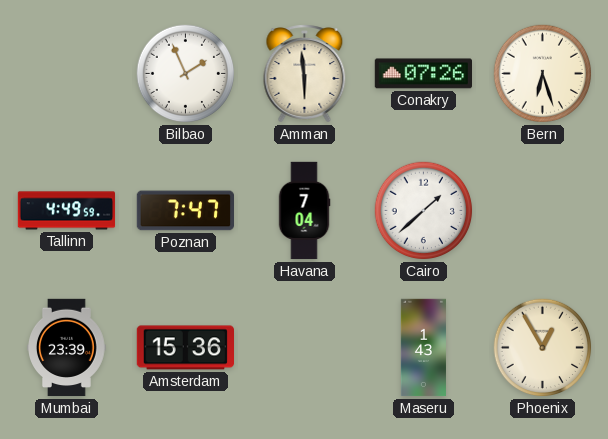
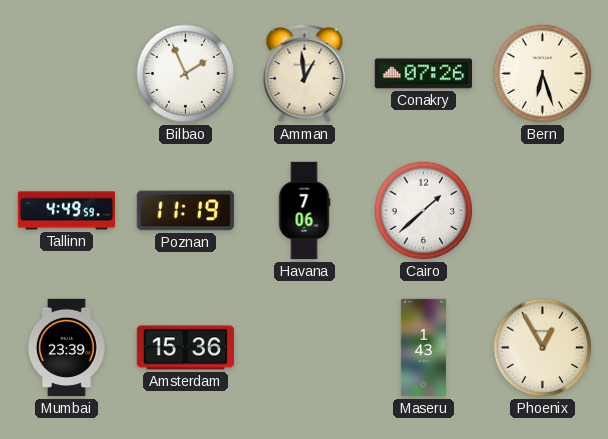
Amman: 5:59 -> 12:59
Poznan: 7:47 -> 11:19
Havana: 7:04 -> 7:06
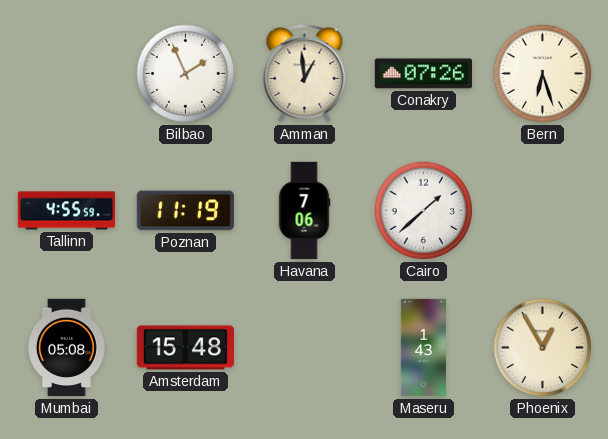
Tallinn: 4:49 -> 4:55
Mumbai: 23:39 -> 05:08
Amsterdam: 15:36 -> 15:48
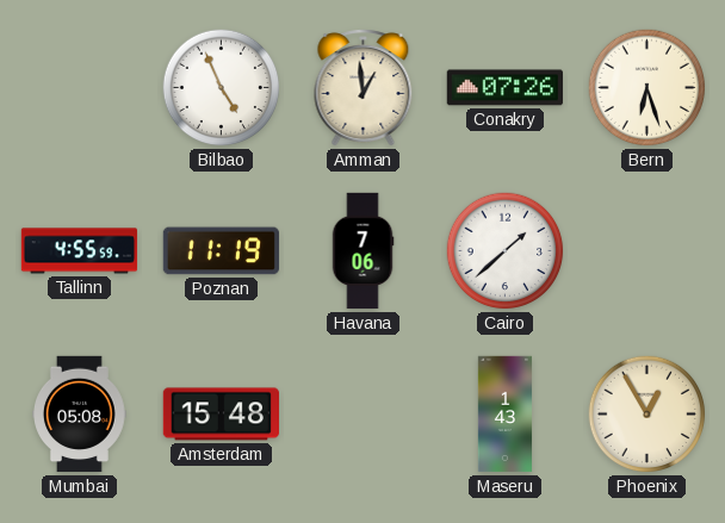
Bilbao: 1:56 -> 4:56
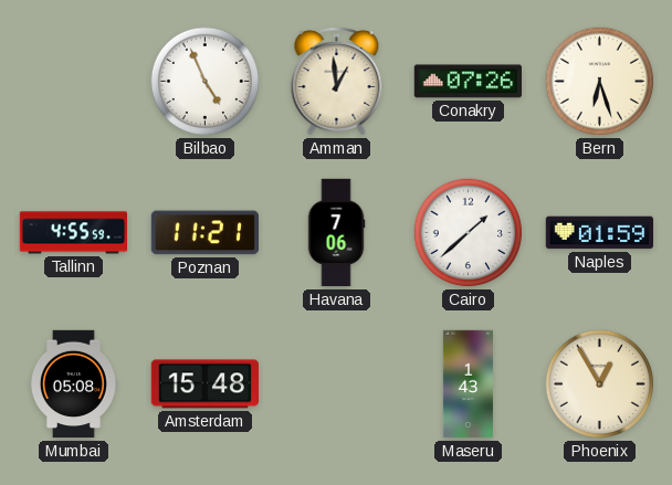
Poznan: 11:19 -> 11:21
Naples: none -> 01:59
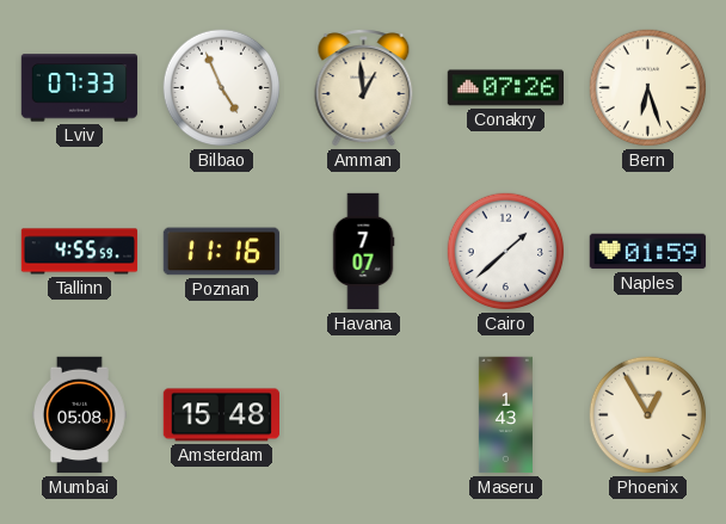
Lviv: none -> 07:33
Poznan: 11:21 -> 11:16
Havana: 7:06 -> 7:07
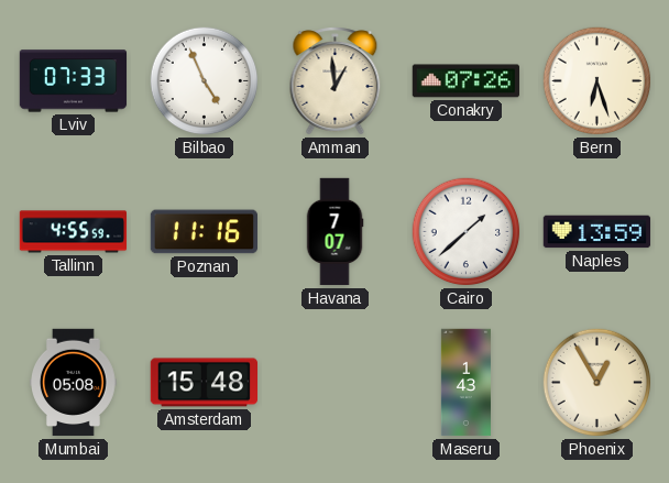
Naples: 01:59 -> 13:59
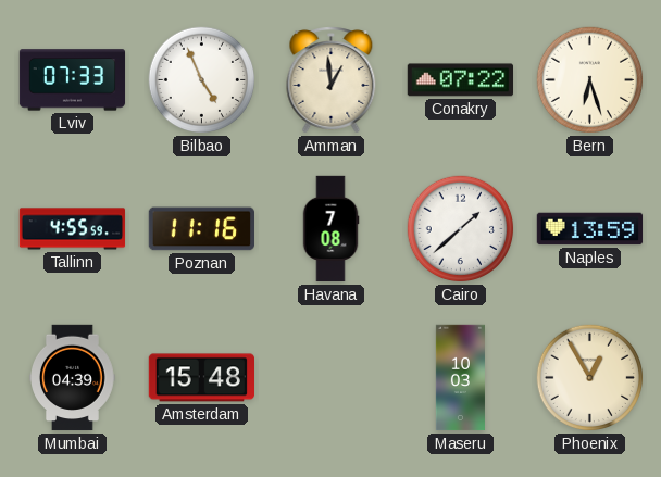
Conakry: 07:26 -> 07:22
Havana: 7:07 -> 7:08
Mumbai: 05:08 -> 04:39
Maseru: 1:43 -> 10:03
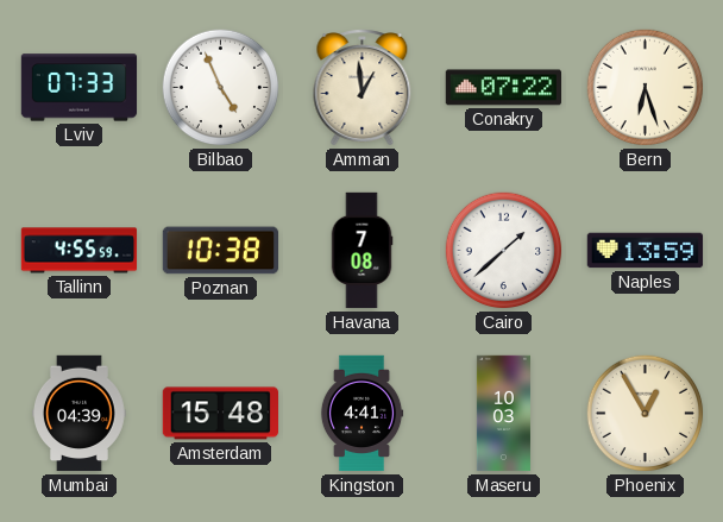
Poznan: 11:16 -> 10:38
Kingston: none -> 4:41
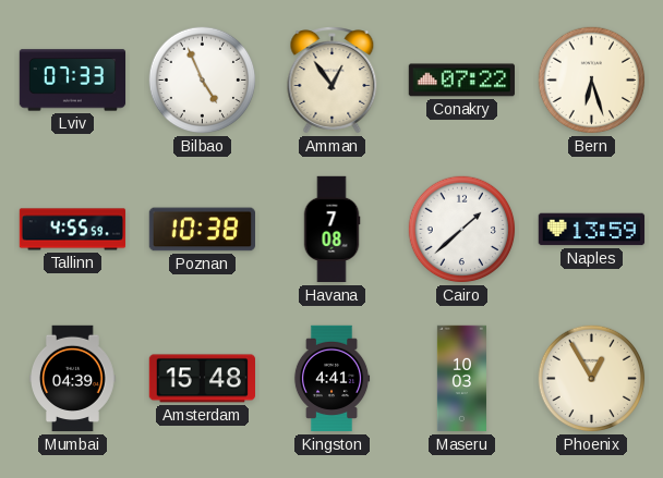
Amman: 12:59 -> 12:54
